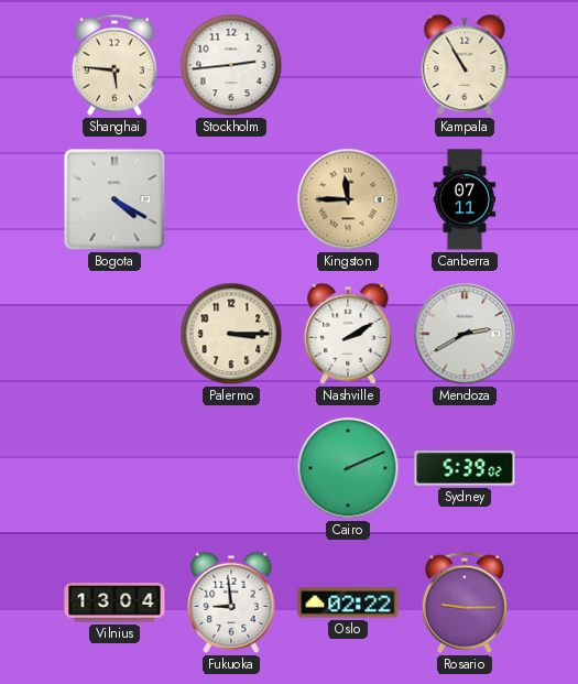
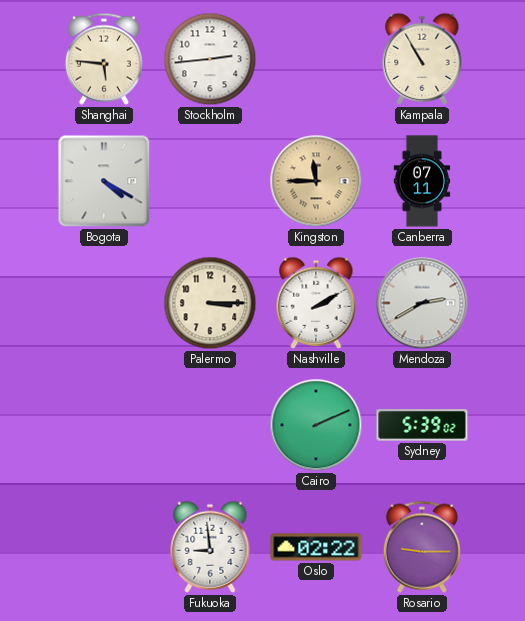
Vilnius: 13:04 -> none
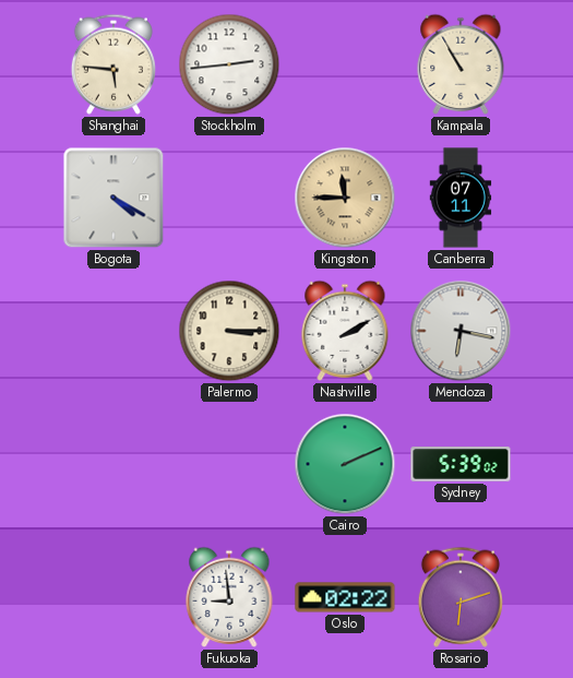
Mendoza: 2:40 -> 6:17
Rosario: 9:15 -> 6:12
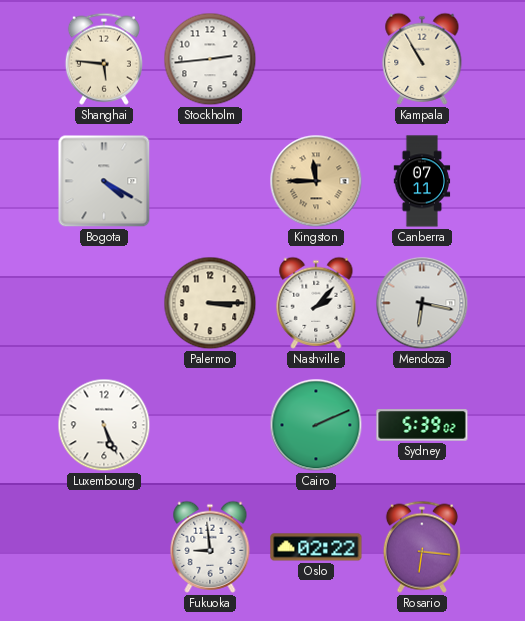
Nashville: 2:10 -> 2:07
Luxembourg: none -> 5:26
Rosario: 6:12 -> 6:16
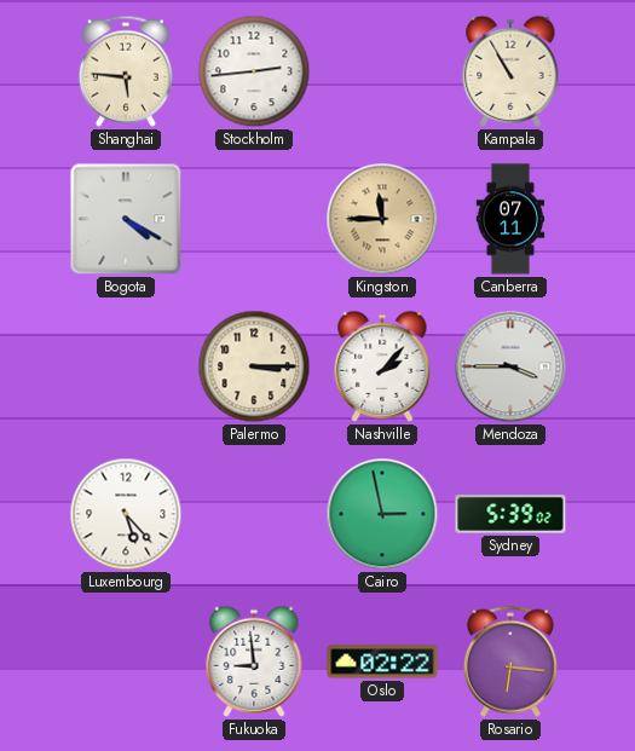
Mendoza: 6:17 -> 3:45
Luxembourg: 5:26 -> 5:23
Cairo: 2:11 -> 2:58
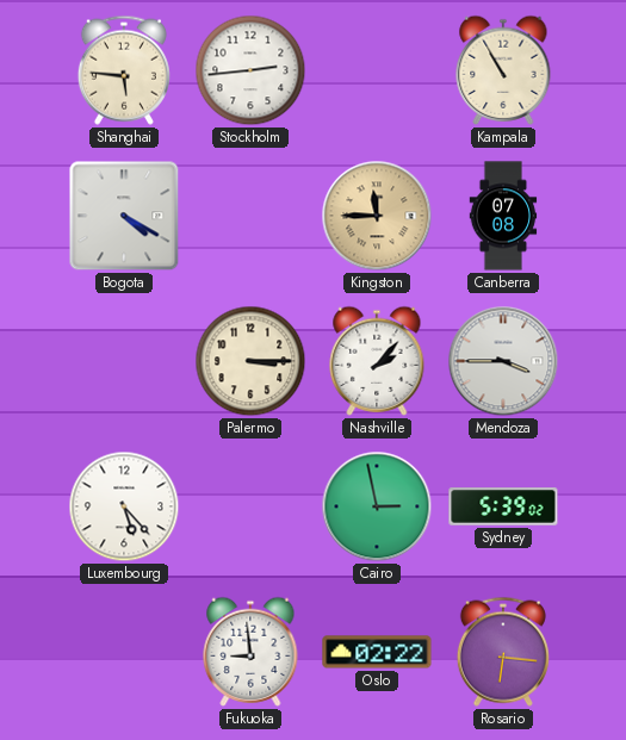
Canberra: 07:11 -> 07:08
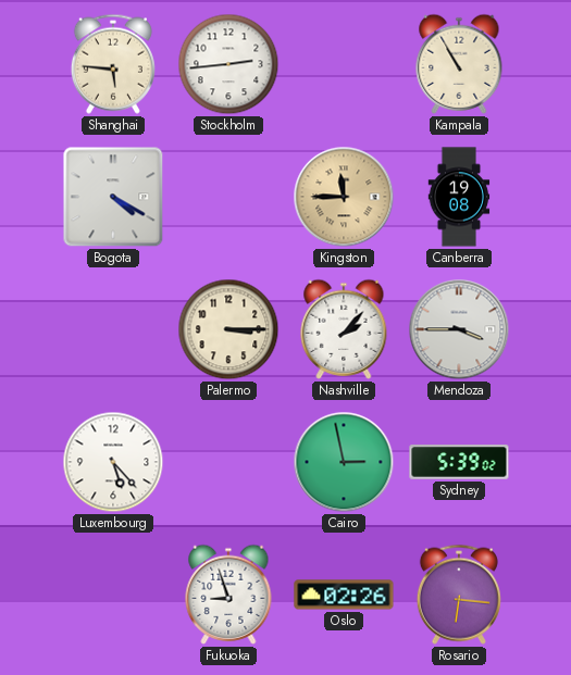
Canberra: 07:08 -> 19:08
Fukuoka: 8:59 -> 8:57
Oslo: 02:22 -> 02:26
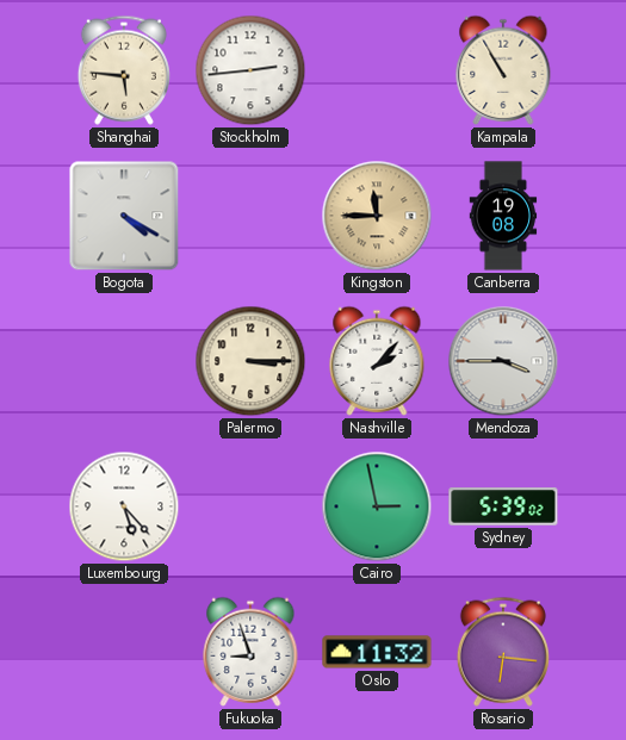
Oslo: 02:26 -> 11:32
